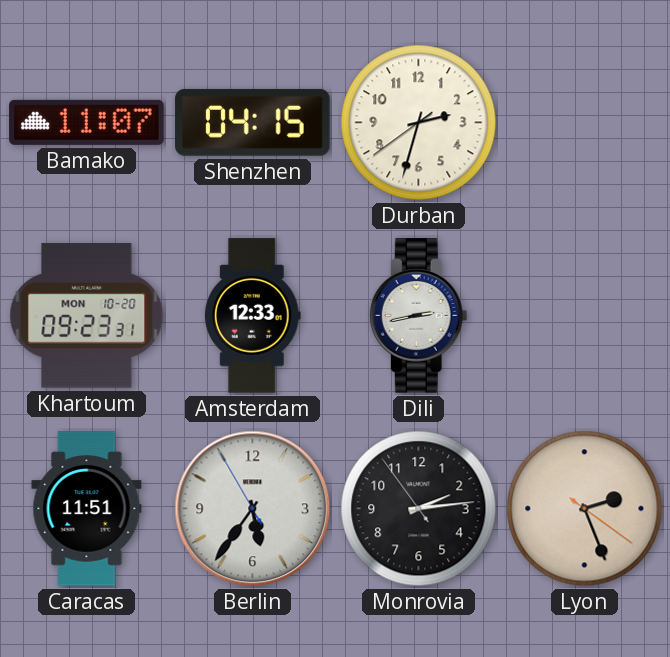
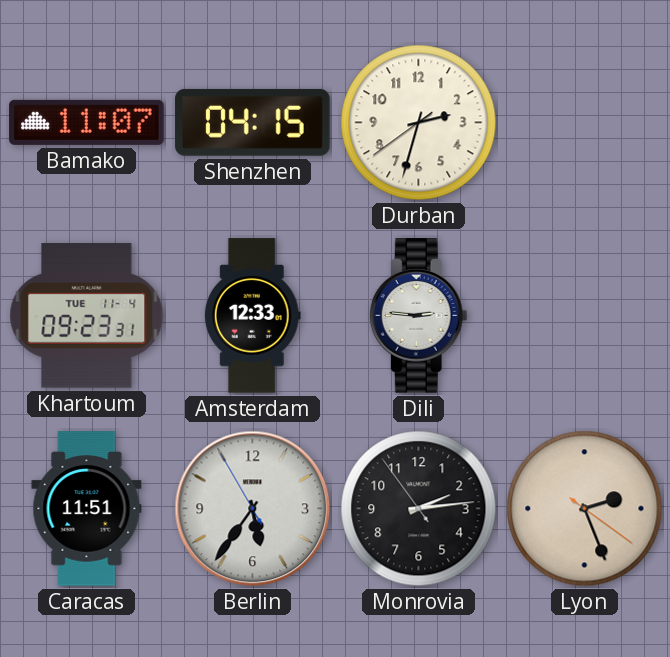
Khartoum date: MON 10-20 -> TUE 11-4
Dili: 2:43 -> 2:46
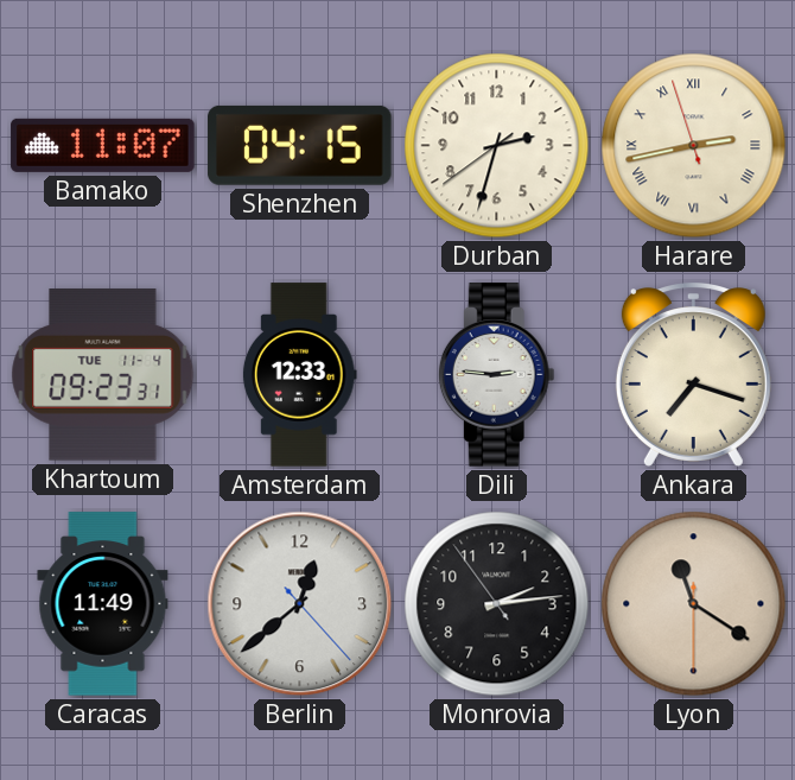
Harare: none -> 2:42
Ankara: none -> 7:18
Caracas: 11:51 -> 11:49
Berlin: 5:35 -> 12:38
Lyon: 2:26 -> 11:20
